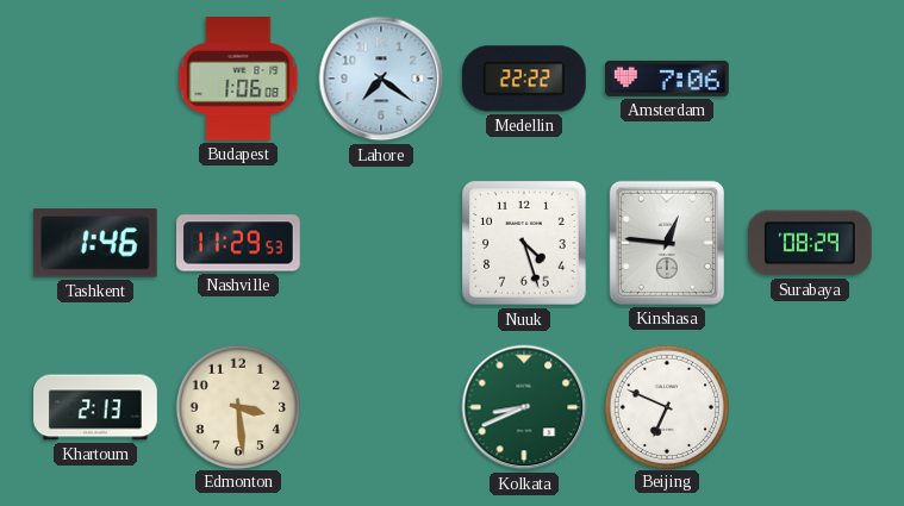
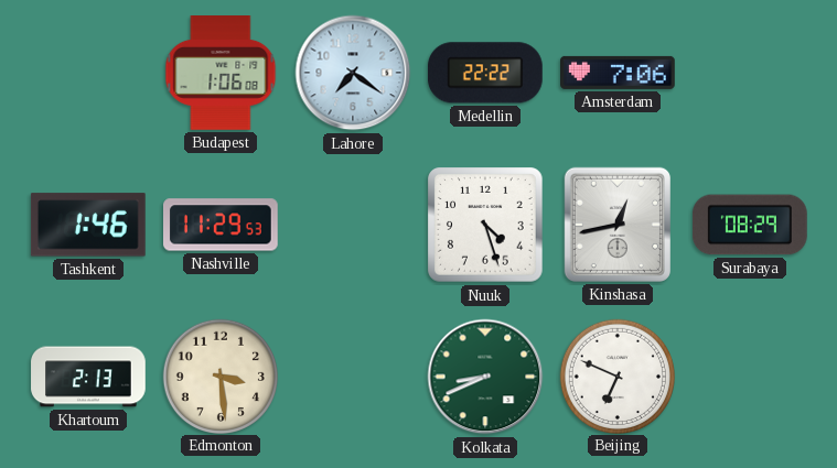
Kinshasa: 12:46 -> 12:43
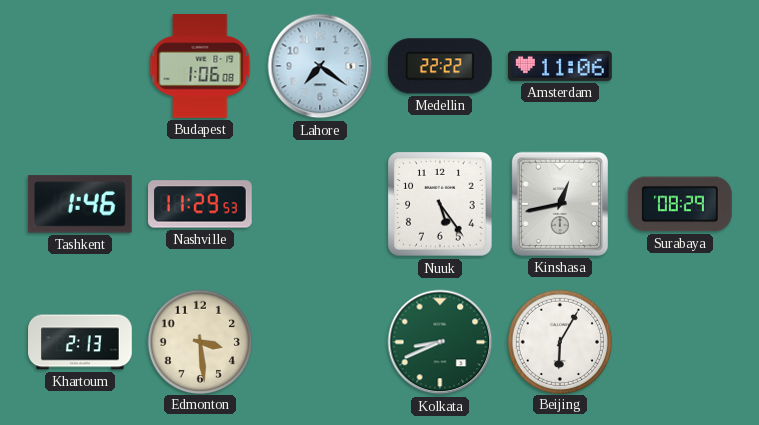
Amsterdam: 7:06 -> 11:06
Nuuk: 4:27 -> 5:24
Beijing: 6:49 -> 6:05
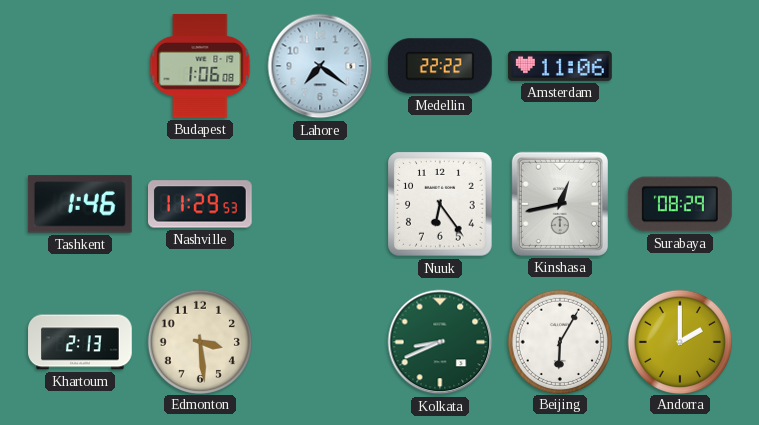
Nuuk: 5:24 -> 6:24
Andorra: none -> 2:00
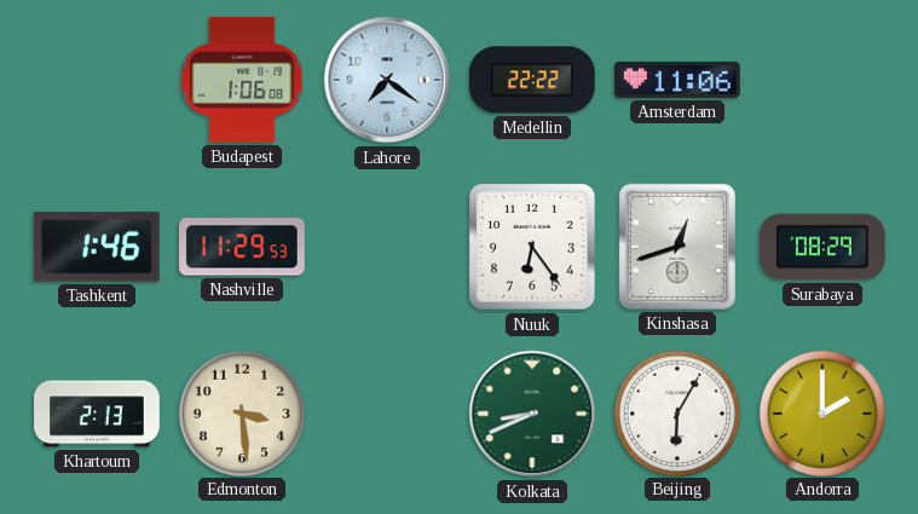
Kinshasa: 12:43 -> 12:42
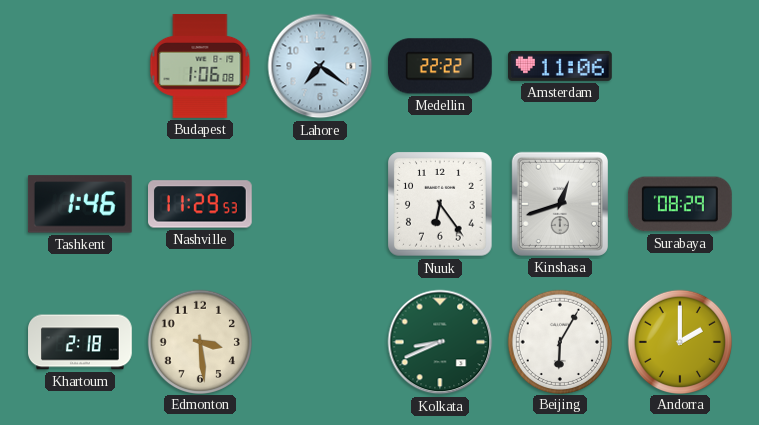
Khartoum: 2:13 -> 2:18
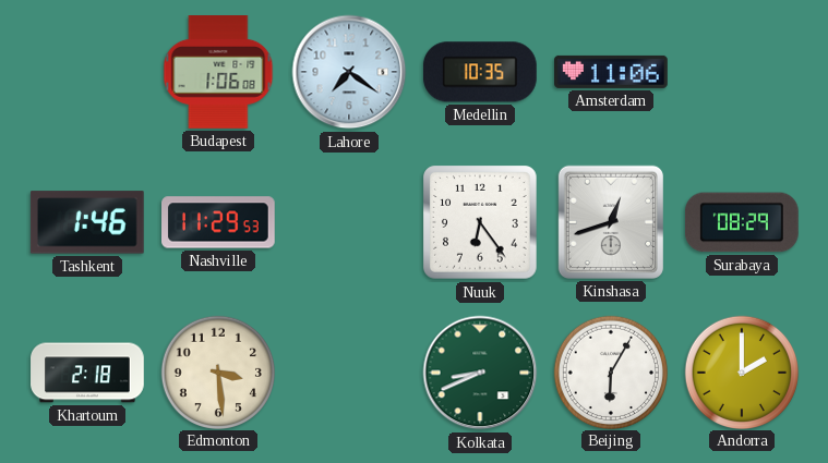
Medellin: 22:22 -> 10:35
